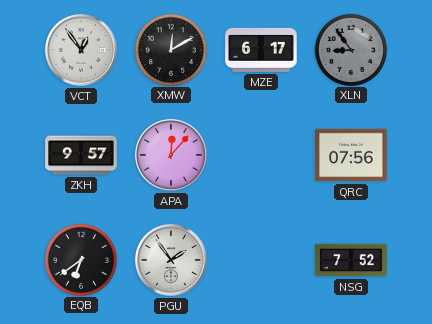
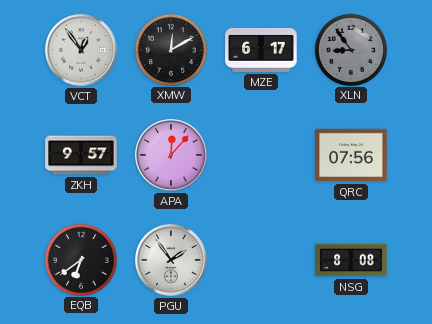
NSG: 7:52 -> 8:08
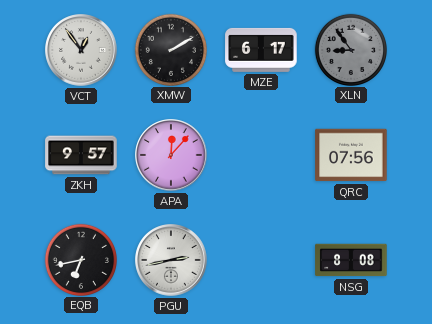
XMW: 12:10 -> 2:10
EQB: 6:39 -> 6:43
PGU: 1:54 -> 2:43
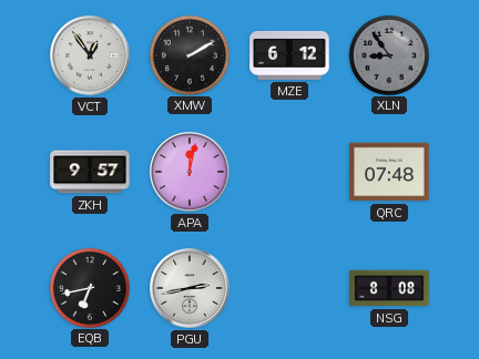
MZE: 6:17 -> 6:12
APA: 12:07 -> 12:02
QRC: 07:56 -> 07:48
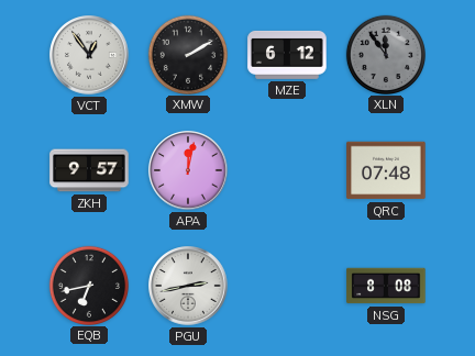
XLN: 8:54 -> 11:54
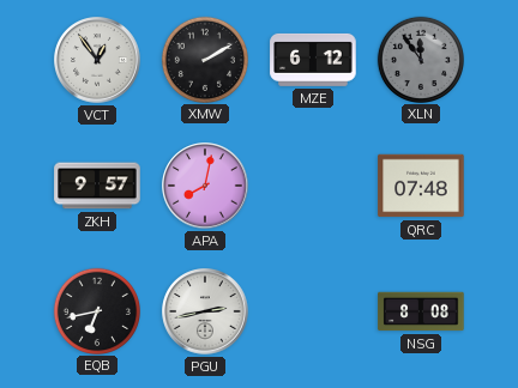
APA: 12:02 -> 8:02
